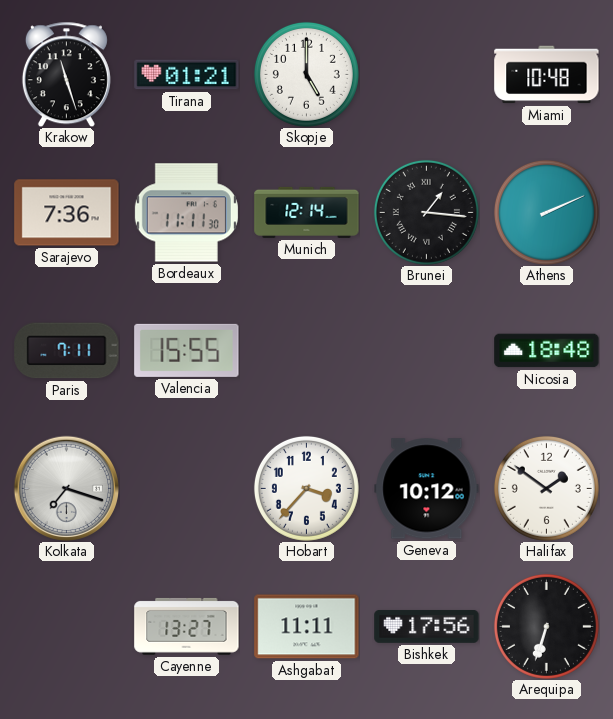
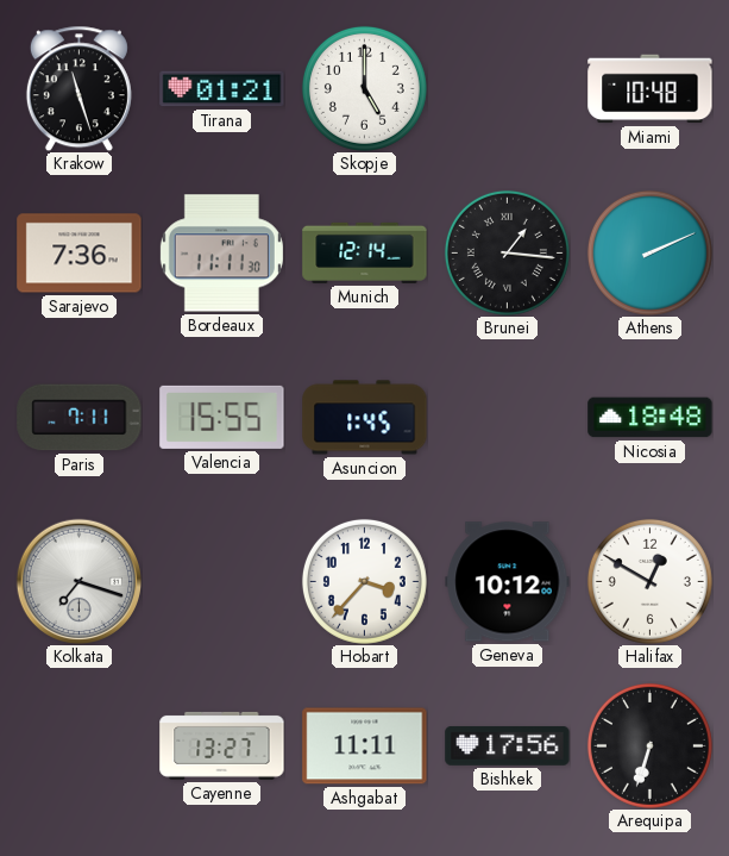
Asuncion: none -> 1:45
Halifax: 1:51 -> 12:50
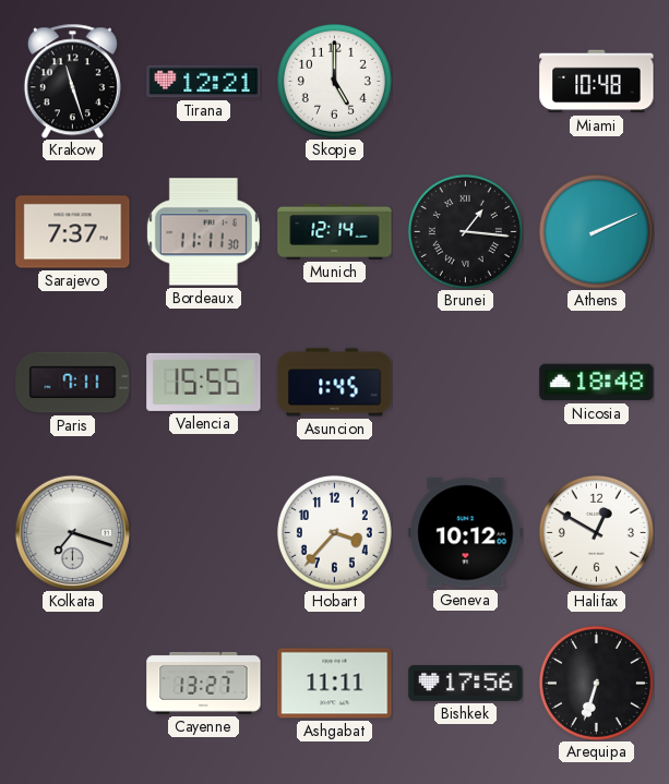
Tirana: 01:21 -> 12:21
Sarajevo: 7:36 -> 7:37
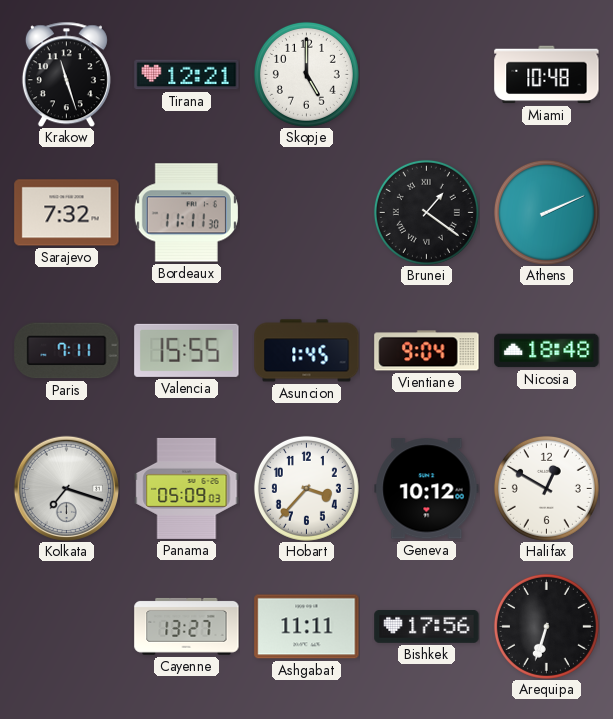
Sarajevo: 7:37 -> 7:32
Munich: 12:14 -> none
Brunei: 1:16 -> 1:21
Vientiane: none -> 9:04
Panama: none -> 05:09
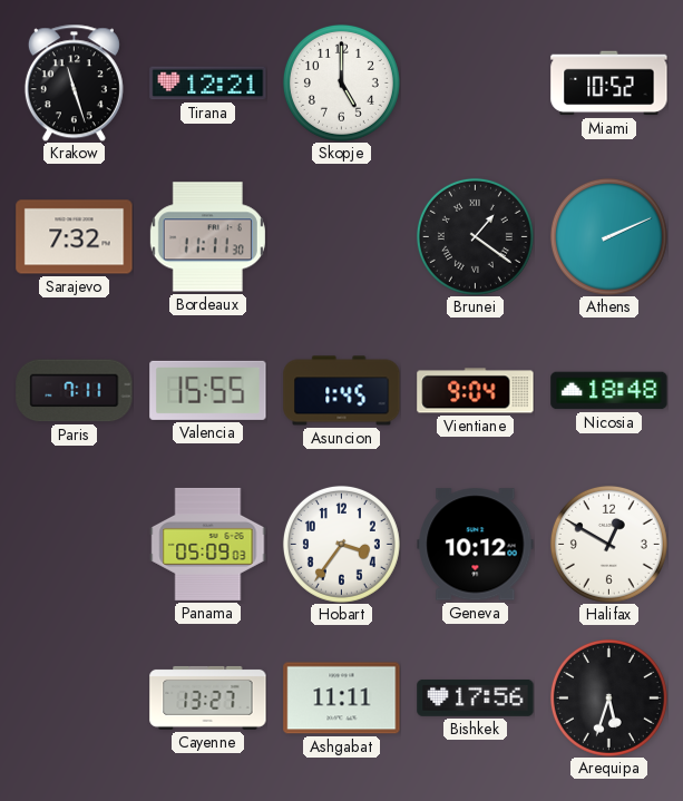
Miami: 10:48 -> 10:52
Kolkata: 7:18 -> none
Hobart: 3:37 -> 3:36
Arequipa: 6:33 -> 5:33
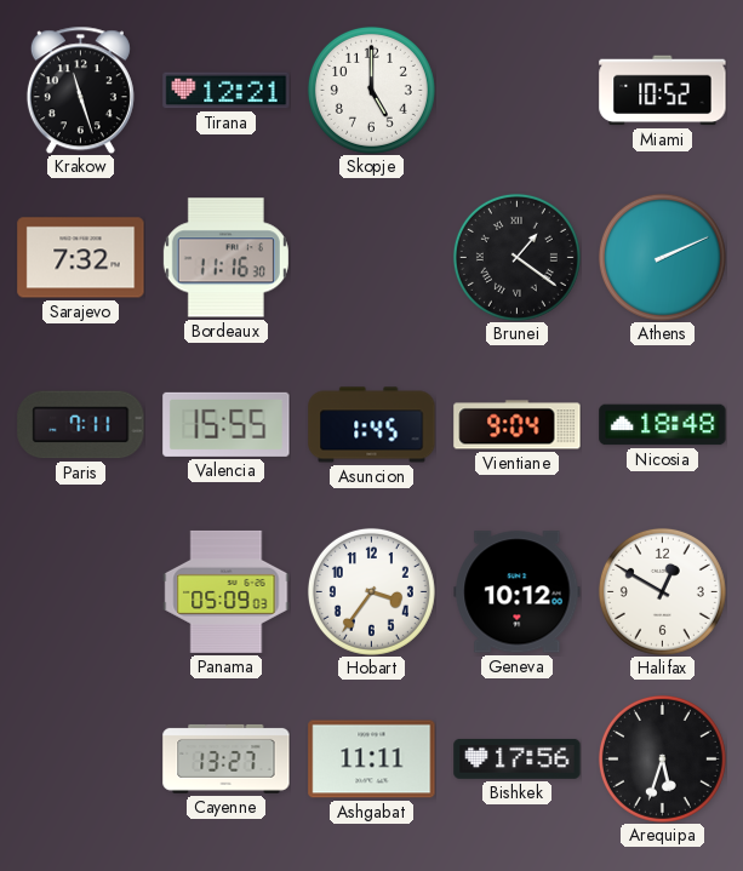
Bordeaux: 11:11 -> 11:16
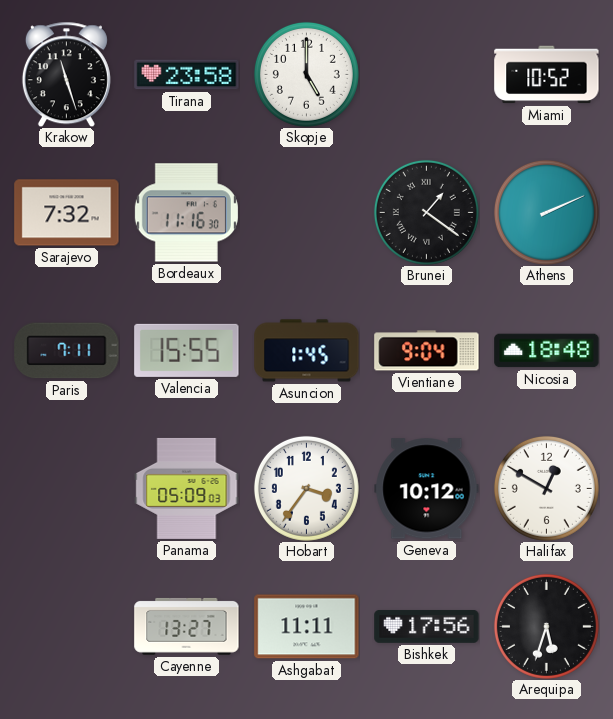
Tirana: 12:21 -> 23:58
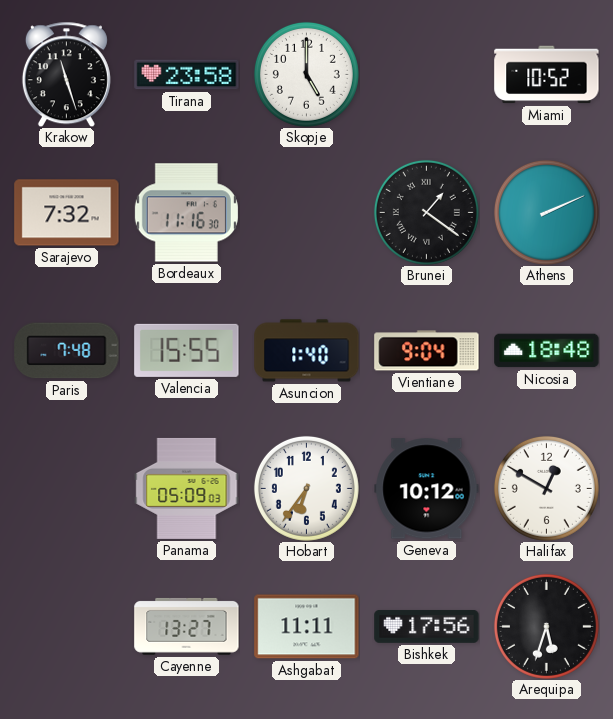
Paris: 7:11 -> 7:48
Asuncion: 1:45 -> 1:40
Hobart: 3:36 -> 6:36
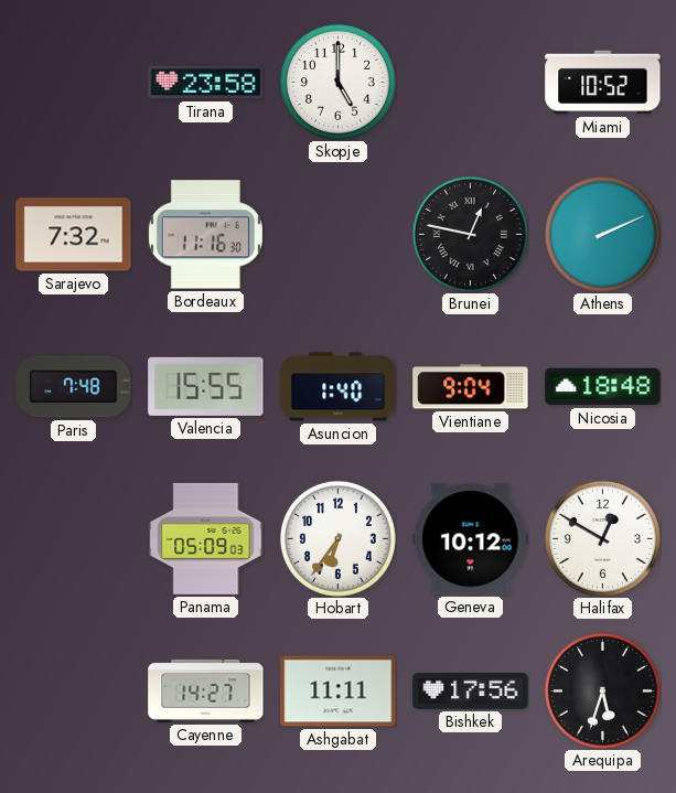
Krakow: 11:27 -> none
Brunei: 1:21 -> 12:47
Cayenne: 13:27 -> 14:27
